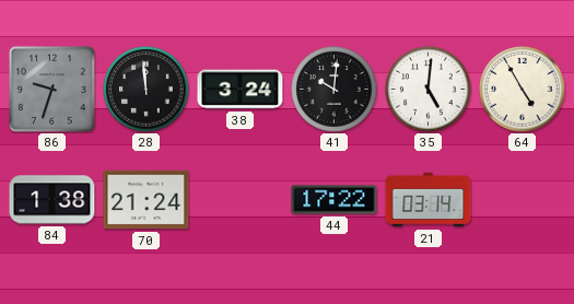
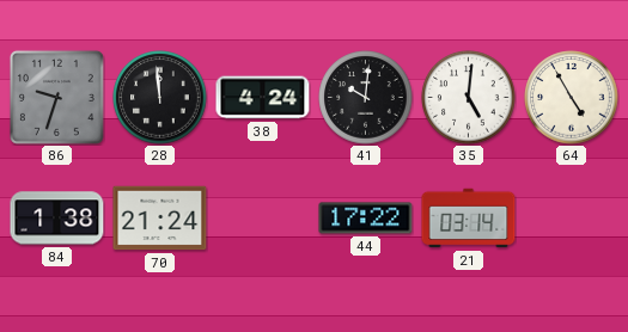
38: 3:24 -> 4:24
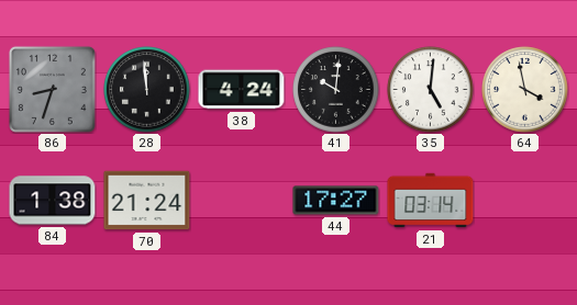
86: 9:33 -> 8:33
64: 4:55 -> 3:58
44: 17:22 -> 17:27
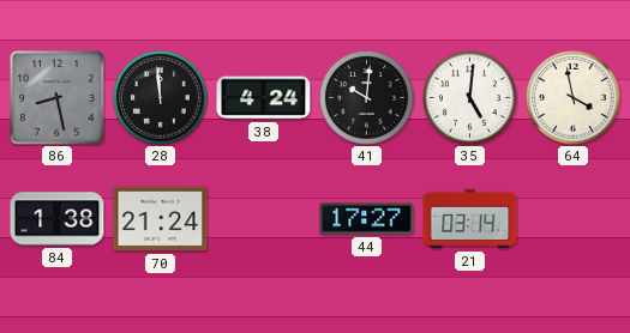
86: 8:33 -> 8:28
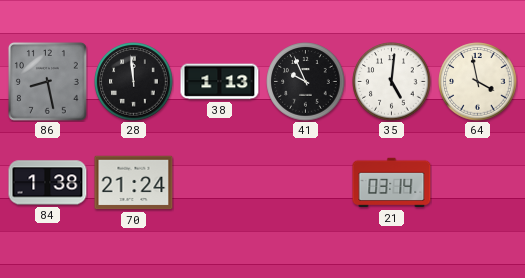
38: 4:24 -> 1:13
41: 10:01 -> 9:56
44: 17:27 -> none
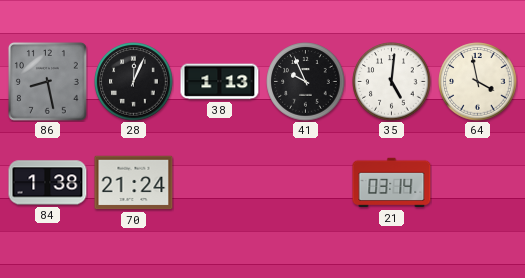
28: 11:59 -> 12:04
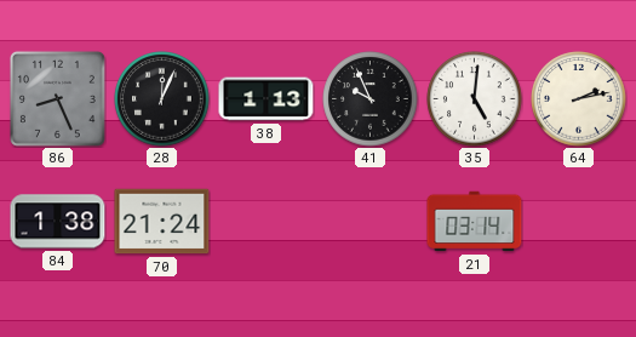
86: 8:28 -> 8:26
64: 3:58 -> 2:13
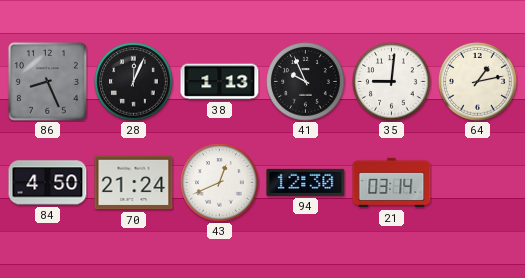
35: 5:01 -> 9:01
64: 2:13 -> 1:13
84: 1:38 -> 4:50
43: none -> 12:41
94: none -> 12:30
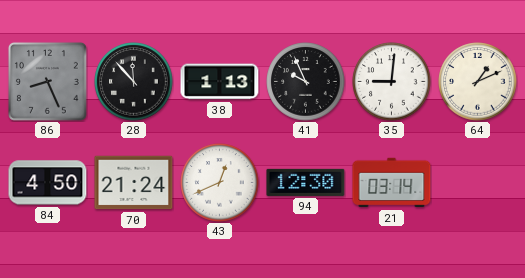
28: 12:04 -> 11:53
64: 1:13 -> 1:11
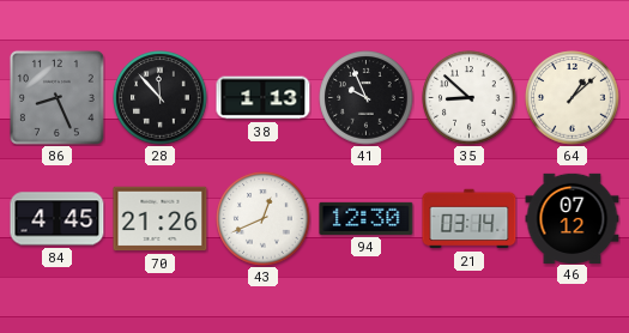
35: 9:01 -> 8:52
64: 1:11 -> 1:08
84: 4:50 -> 4:45
70: 21:24 -> 21:26
46: none -> 07:12
